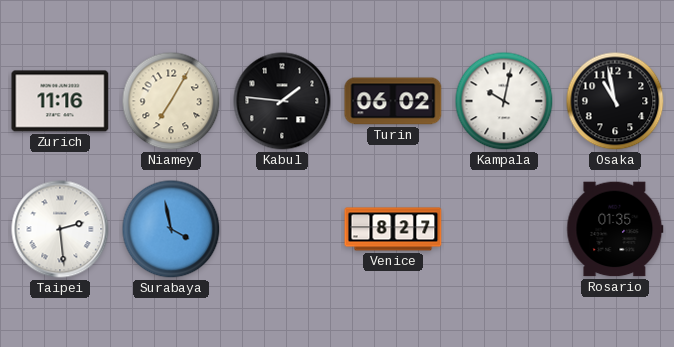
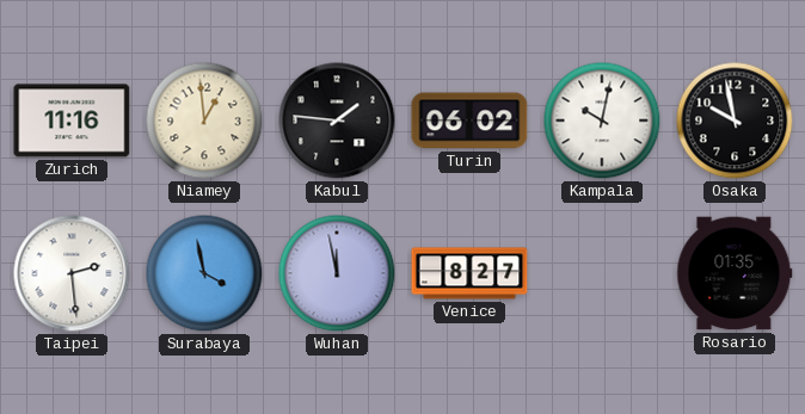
Niamey: 7:05 -> 12:59
Osaka: 10:58 -> 9:58
Wuhan: none -> 11:58
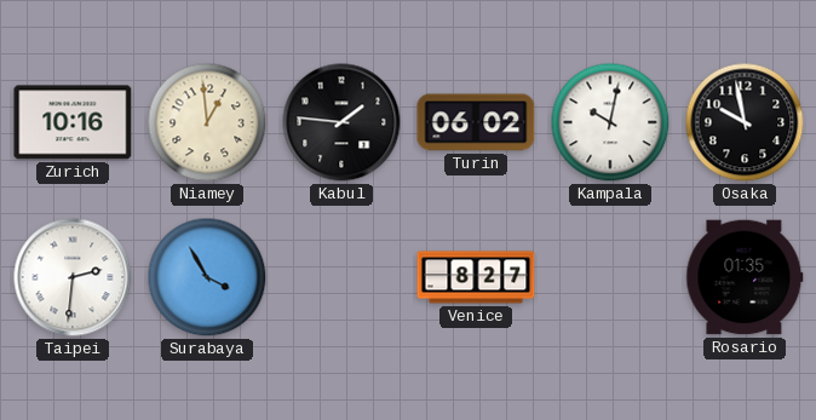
Zurich: 11:16 -> 10:16
Taipei: 2:29 -> 2:31
Surabaya: 3:58 -> 3:55
Wuhan: 11:58 -> none
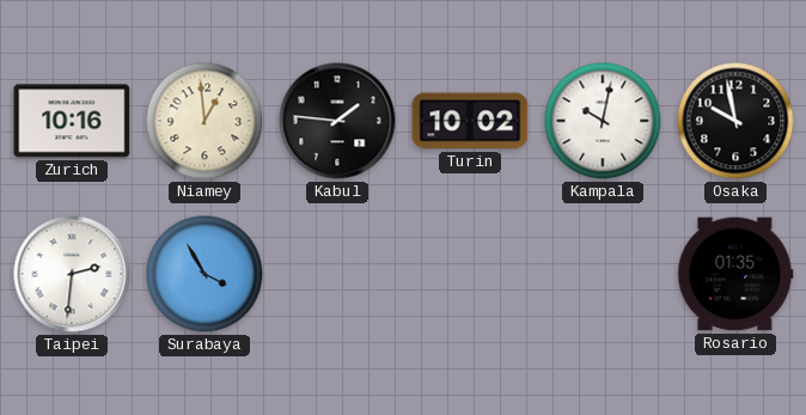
Turin: 06:02 -> 10:02
Venice: 8:27 -> none
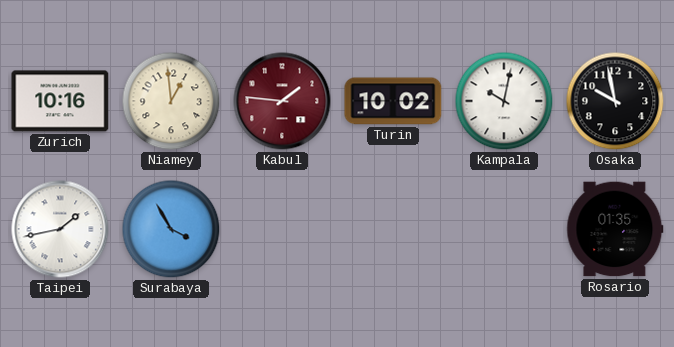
Kabul dial: black -> burgundy
Taipei: 2:31 -> 1:43
